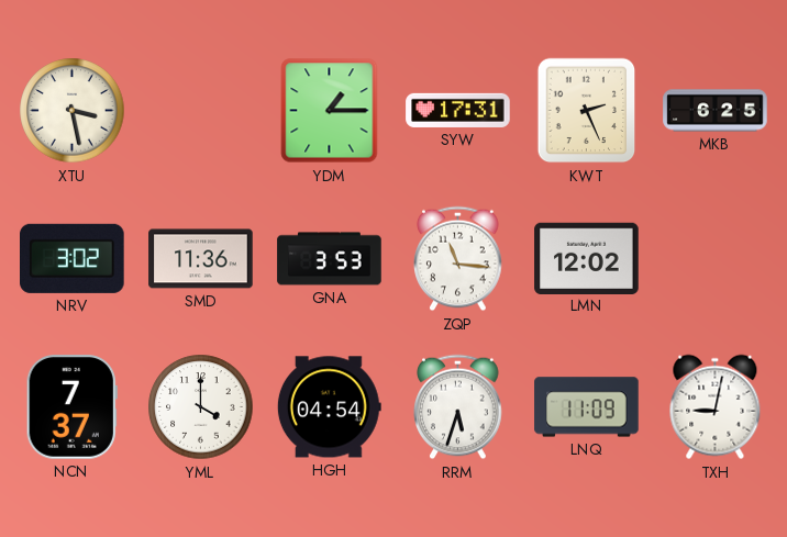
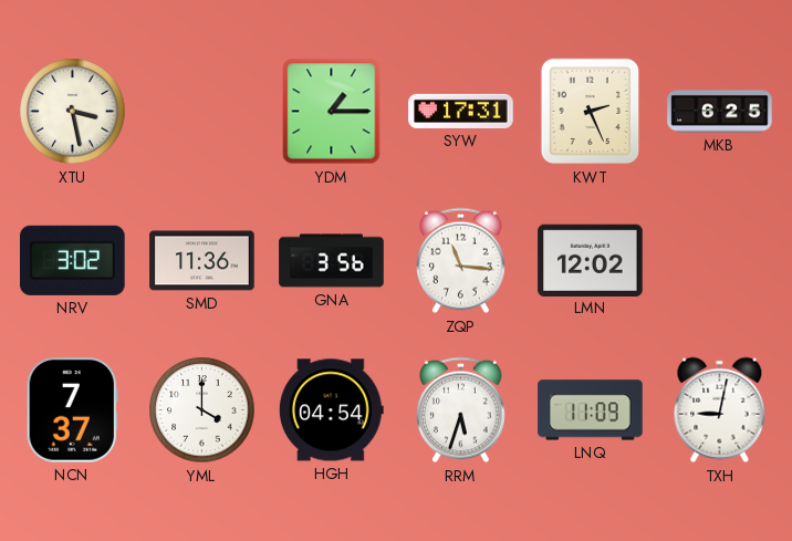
GNA: 3:53 -> 3:56
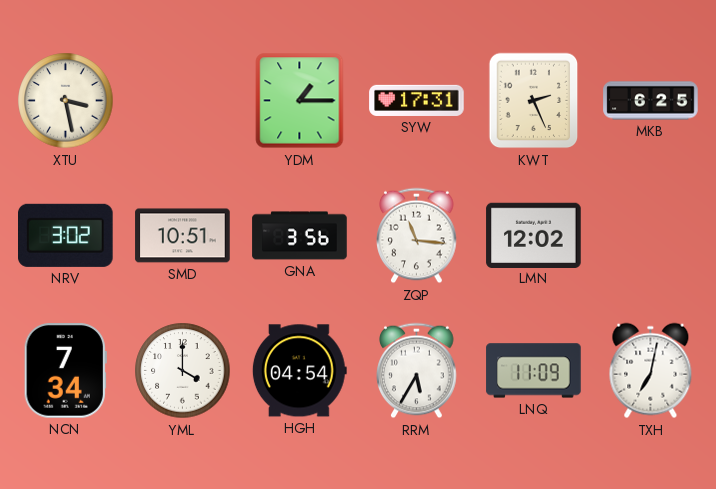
SMD: 11:36 -> 10:51
NCN: 7:37 -> 7:34
RRM: 5:33 -> 5:35
TXH: 9:02 -> 7:02
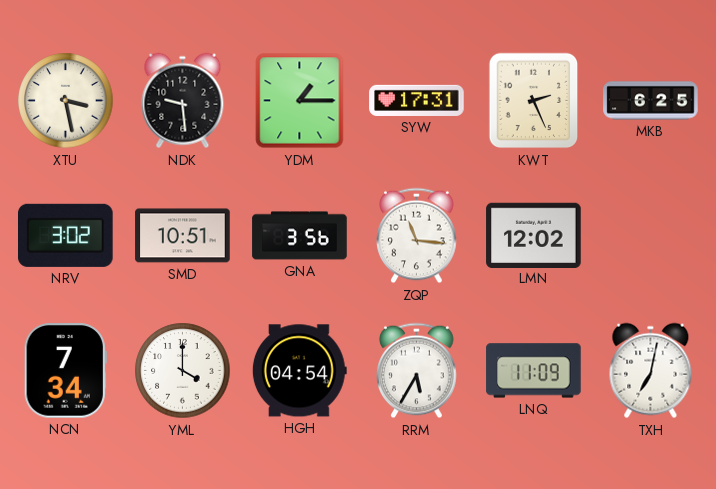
NDK: none -> 9:29
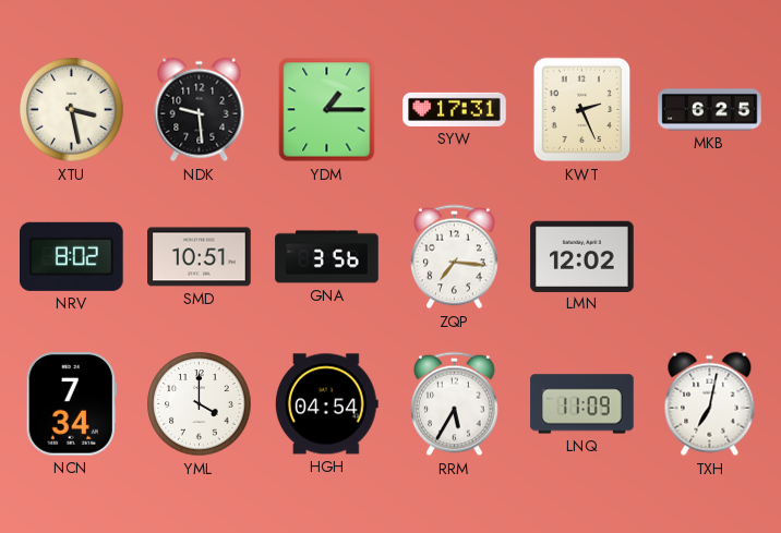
NRV: 3:02 -> 8:02
ZQP: 11:16 -> 7:16
